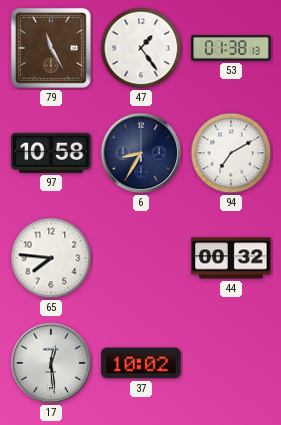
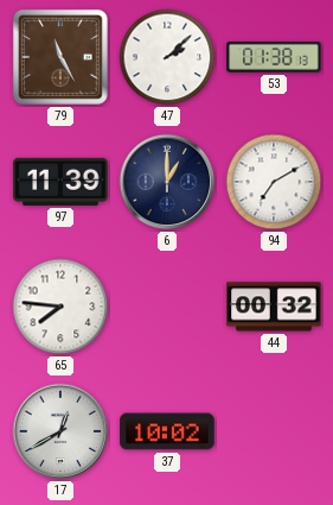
47: 1:24 -> 2:08
97: 10:58 -> 11:39
6: 8:35 -> 1:00
17: 12:29 -> 12:40
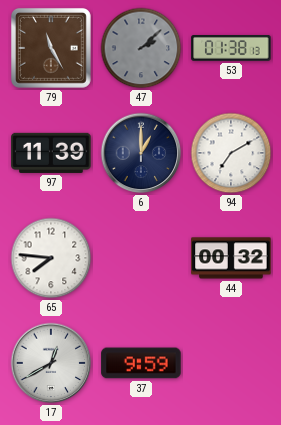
47 dial: white -> grey
37: 10:02 -> 9:59
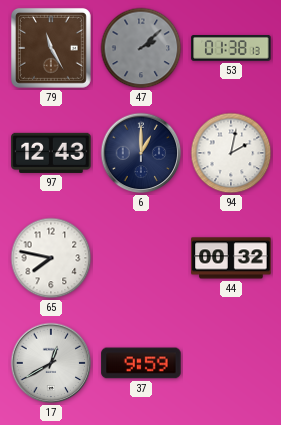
97: 11:39 -> 12:43
94: 7:10 -> 2:02
65: 7:46 -> 7:47
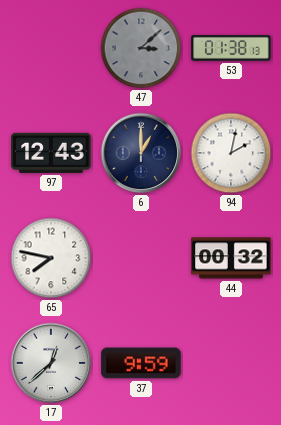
79: 11:25 -> none
47: 2:08 -> 3:08
17: 12:40 -> 12:38
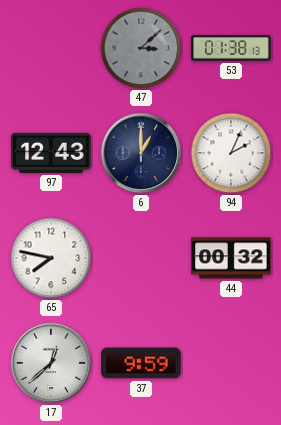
94: 2:02 -> 2:04
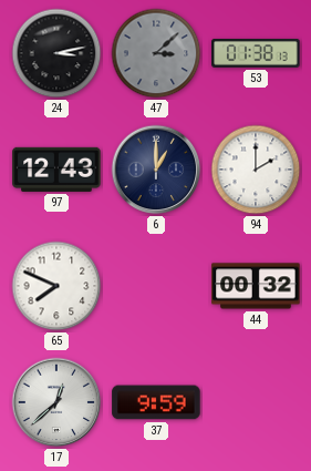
24: none -> 3:13
94: 2:04 -> 2:00
65: 7:47 -> 7:49
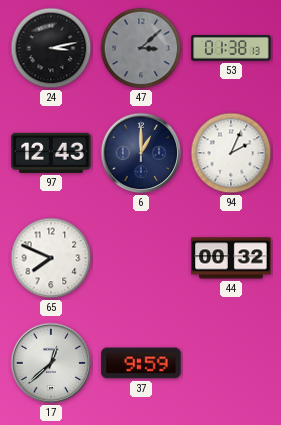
94: 2:00 -> 2:04
